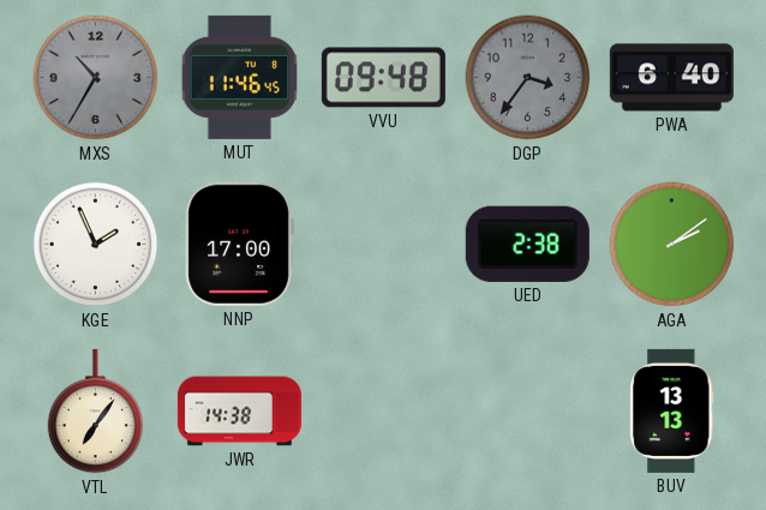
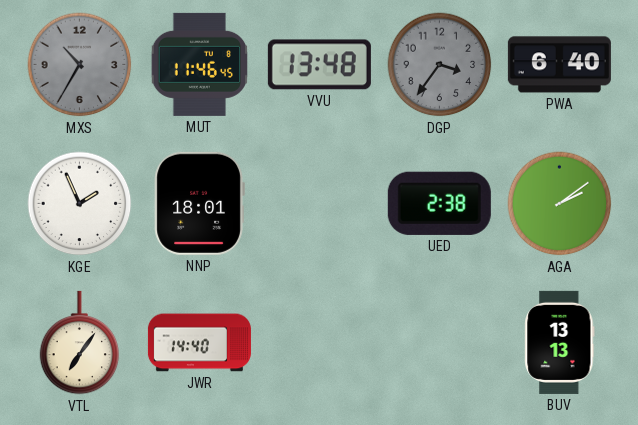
VVU: 09:48 -> 13:48
NNP: 17:00 -> 18:01
JWR: 14:38 -> 14:40
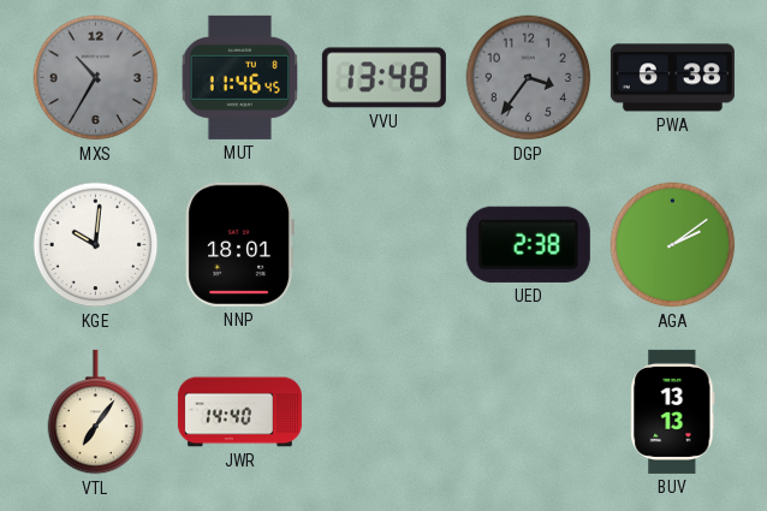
PWA: 6:40 -> 6:38
KGE: 1:56 -> 10:01
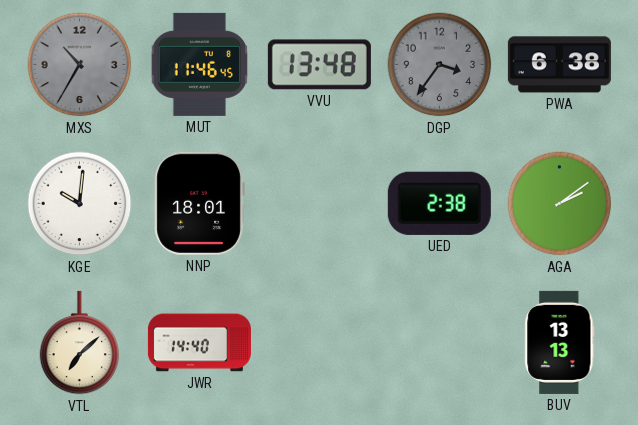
VTL: 7:06 -> 7:08
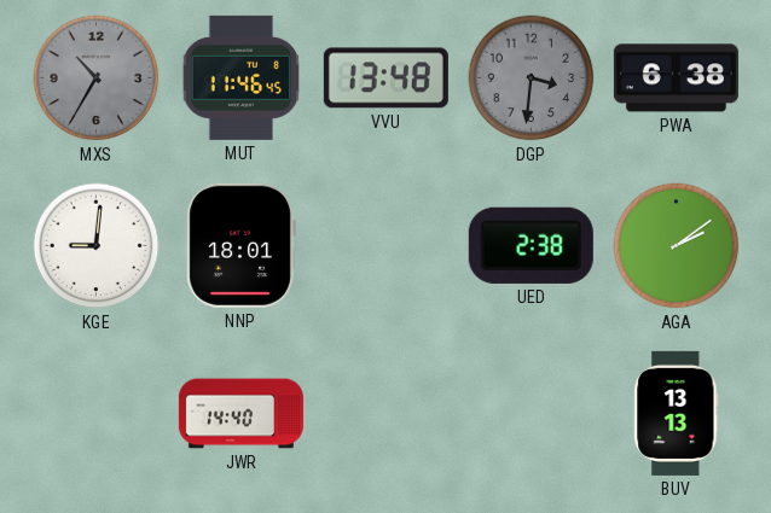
DGP: 3:36 -> 3:31
KGE: 10:01 -> 9:01
VTL: 7:08 -> none
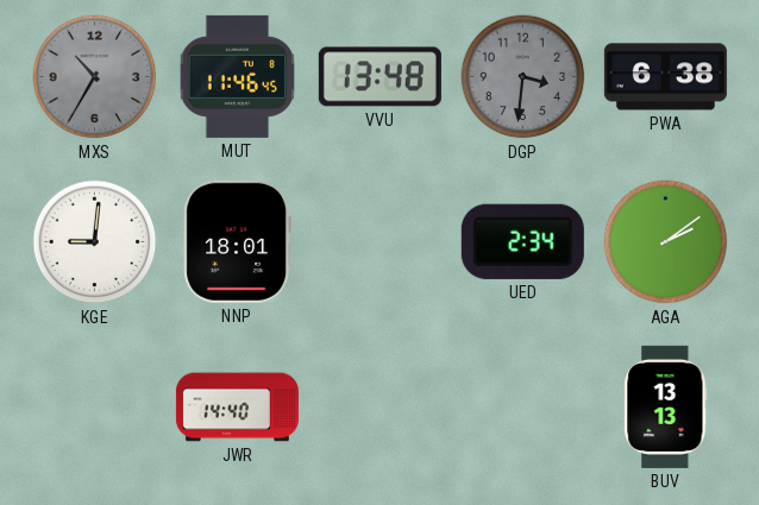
UED: 2:38 -> 2:34
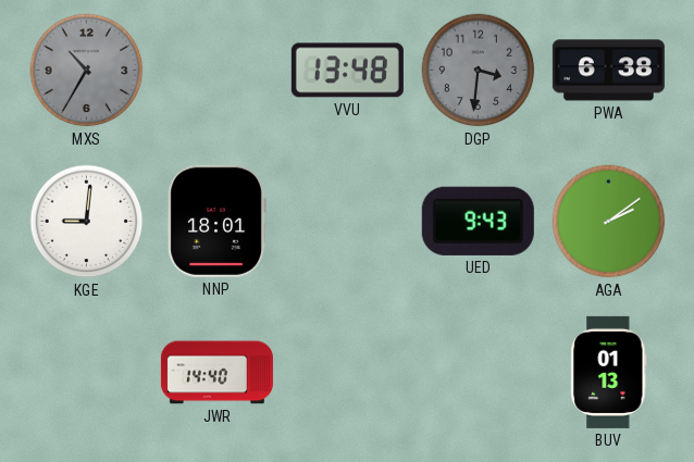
MUT: 11:46 -> none
UED: 2:34 -> 9:43
BUV: 13:13 -> 01:13
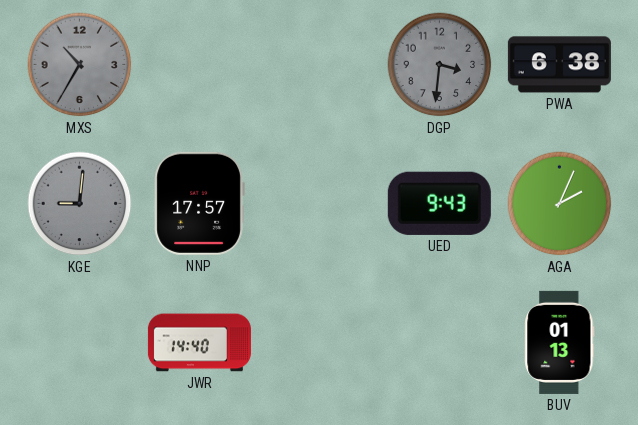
VVU: 13:48 -> none
KGE dial: white -> grey
NNP: 18:01 -> 17:57
AGA: 2:09 -> 2:04
